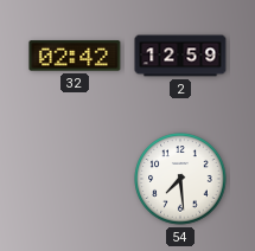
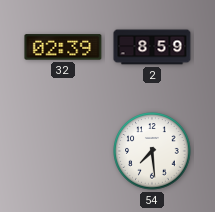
32: 02:42 -> 02:39
2: 12:59 -> 8:59
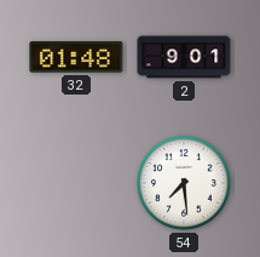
32: 02:39 -> 01:48
2: 8:59 -> 9:01
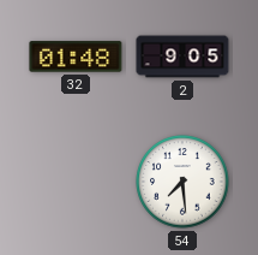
2: 9:01 -> 9:05
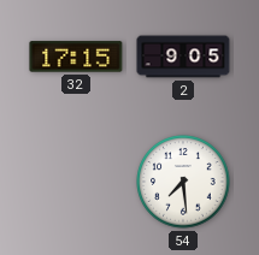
32: 01:48 -> 17:15
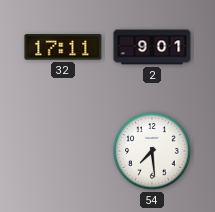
32: 17:15 -> 17:11
2: 9:05 -> 9:01
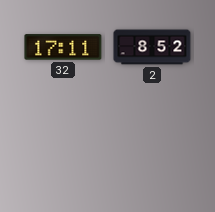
2: 9:01 -> 8:52
54: 7:29 -> none
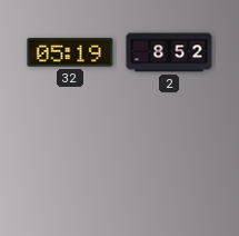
32: 17:11 -> 05:19
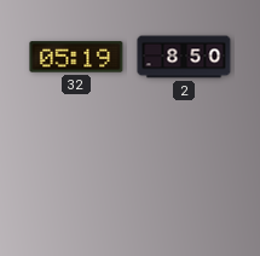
2: 8:52 -> 8:50
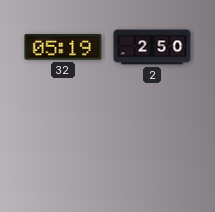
2: 8:50 -> 2:50
